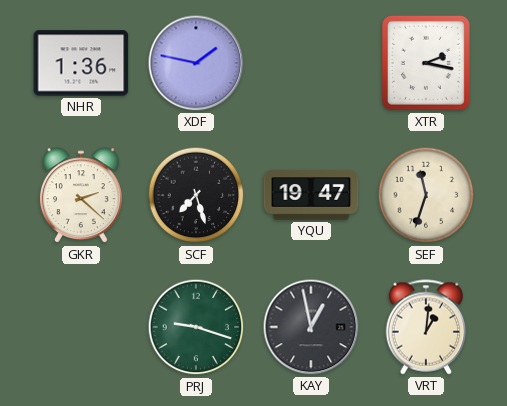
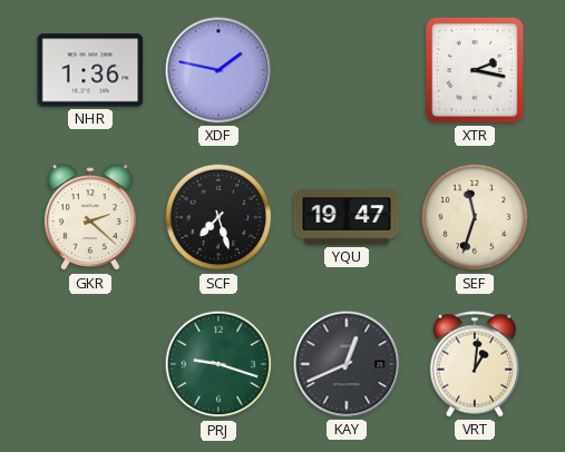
KAY: 12:58 -> 12:41
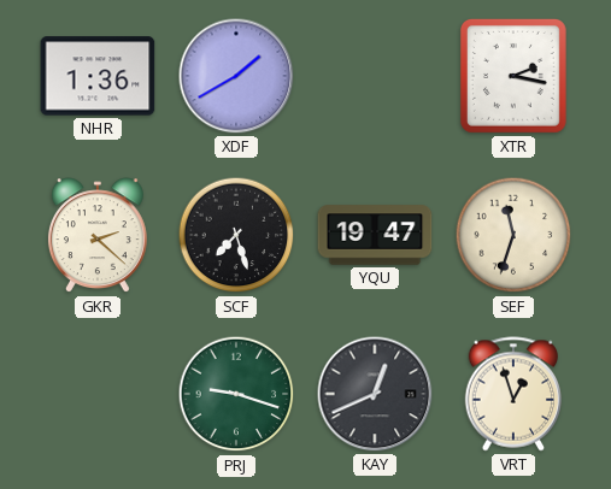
XDF: 1:47 -> 1:40
VRT: 1:01 -> 12:57
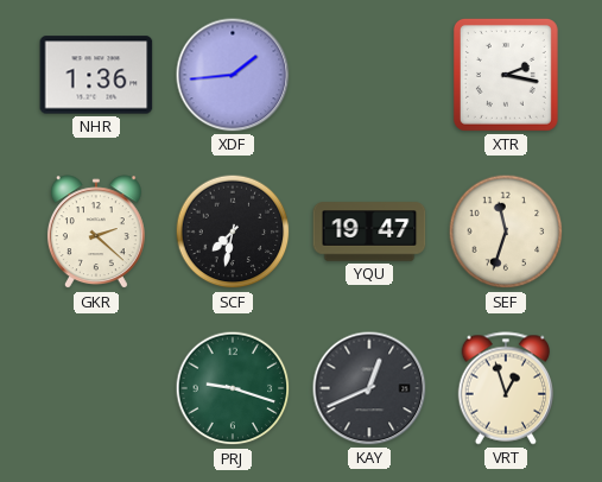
XDF: 1:40 -> 1:44
SCF: 7:27 -> 7:32
